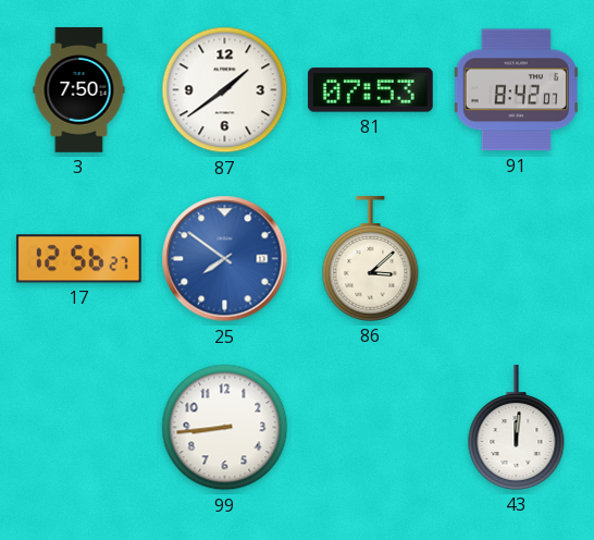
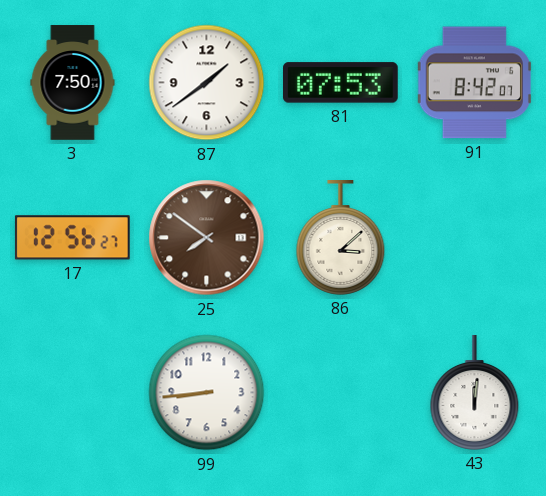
25 dial: blue -> brown
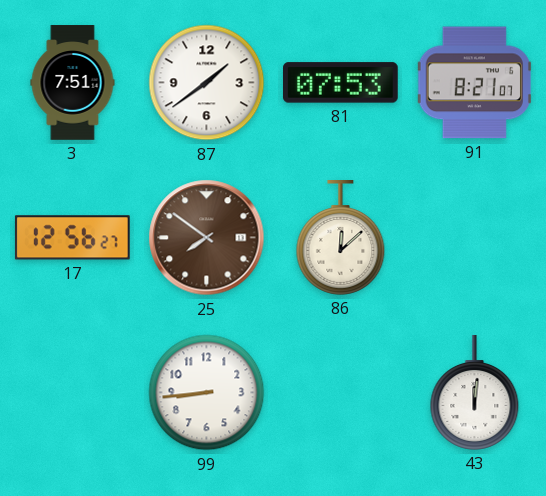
3: 7:50 -> 7:51
91: 8:42 -> 8:21
86: 3:08 -> 12:08
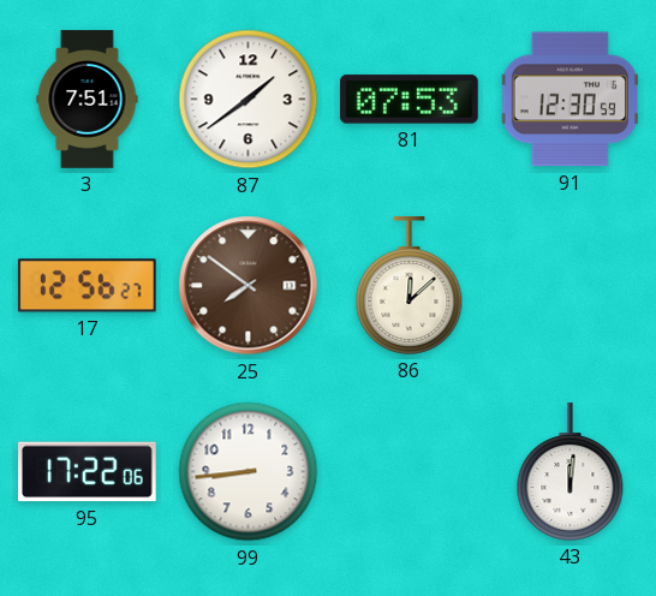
91: 8:21 -> 12:30
95: none -> 17:22
